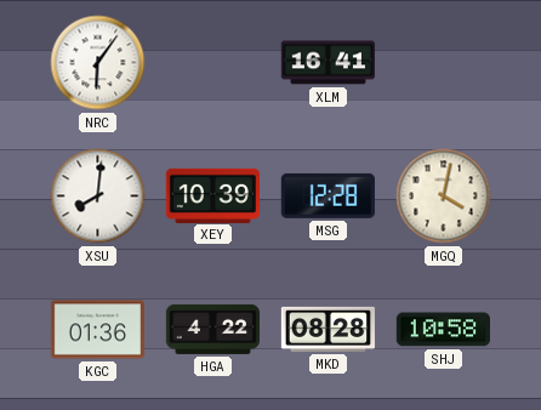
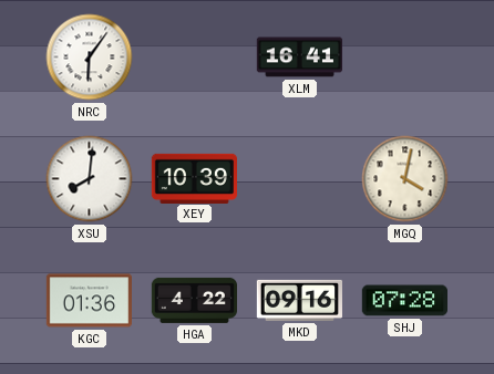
MSG: 12:28 -> none
MKD: 08:28 -> 09:16
SHJ: 10:58 -> 07:28
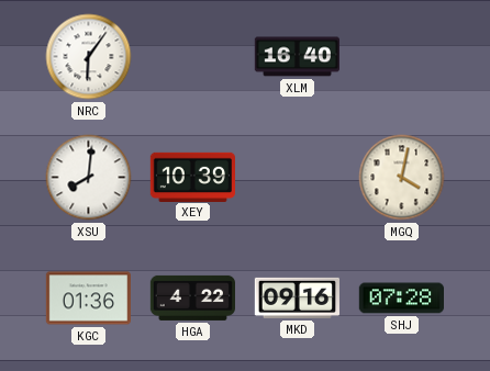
XLM: 16:41 -> 16:40
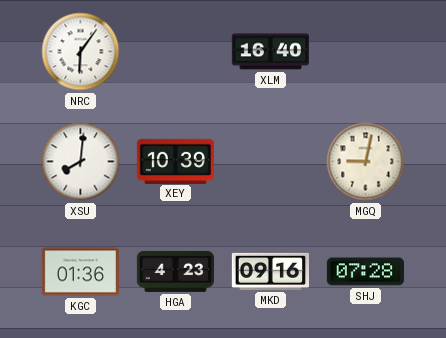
MGQ: 4:02 -> 9:02
HGA: 4:22 -> 4:23
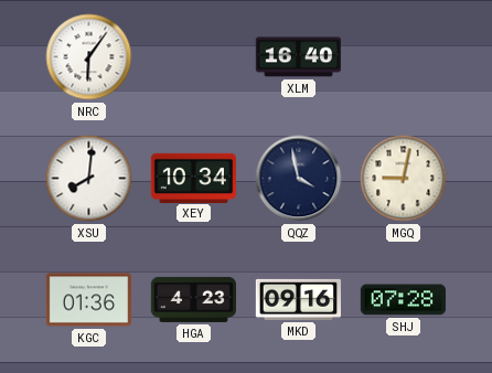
XEY: 10:39 -> 10:34
QQZ: none -> 3:58
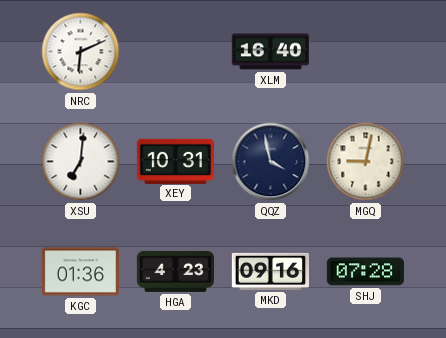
NRC: 6:06 -> 6:11
XSU: 8:01 -> 7:01
XEY: 10:34 -> 10:31
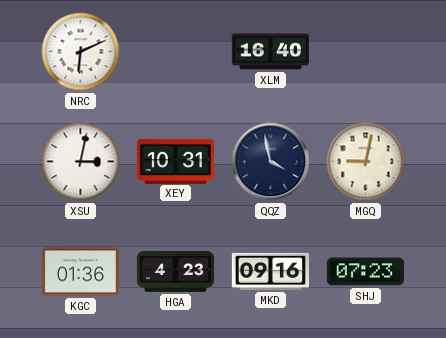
XSU: 7:01 -> 3:02
SHJ: 07:28 -> 07:23
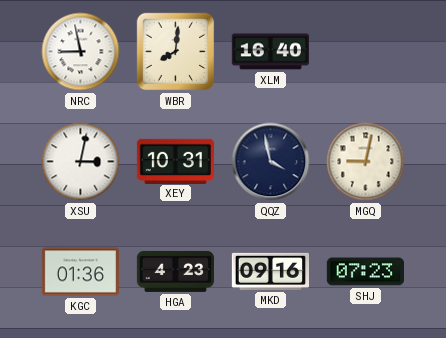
NRC: 6:11 -> 8:58
WBR: none -> 8:01
